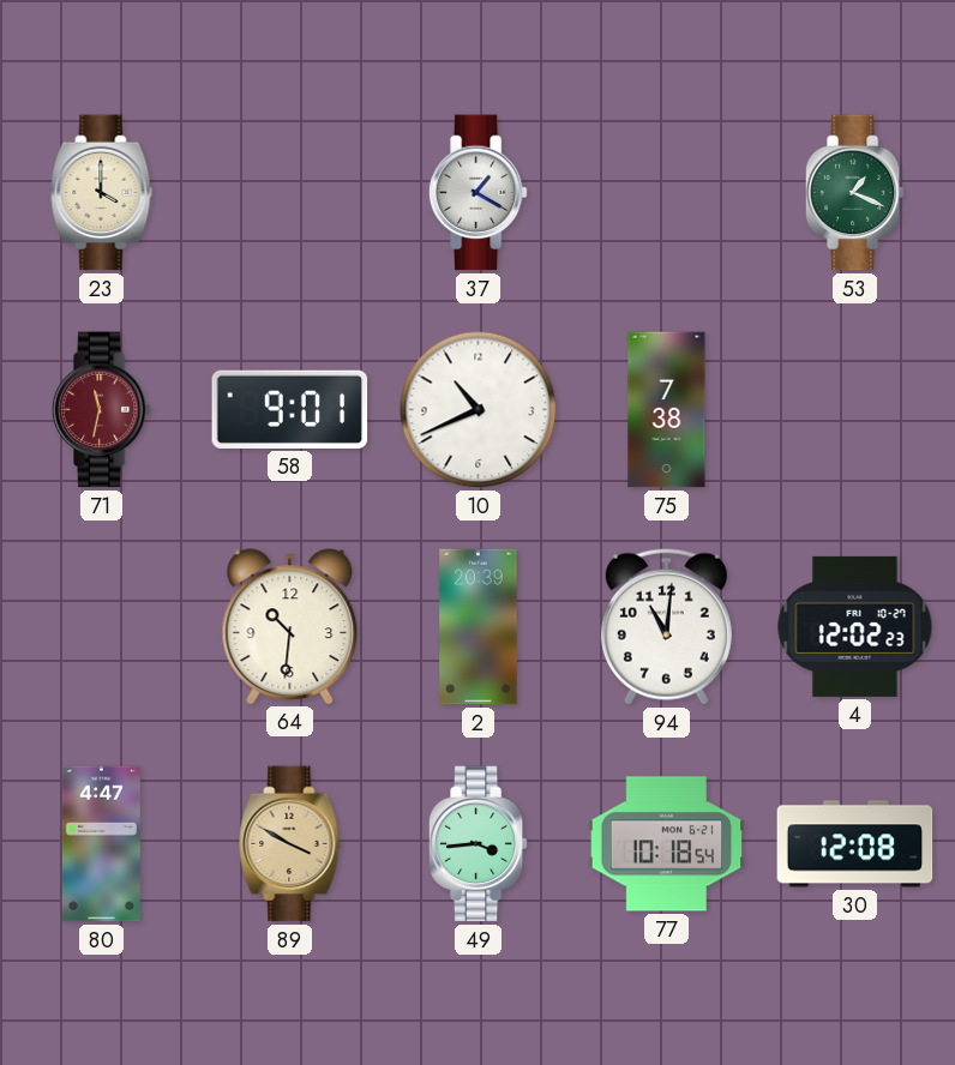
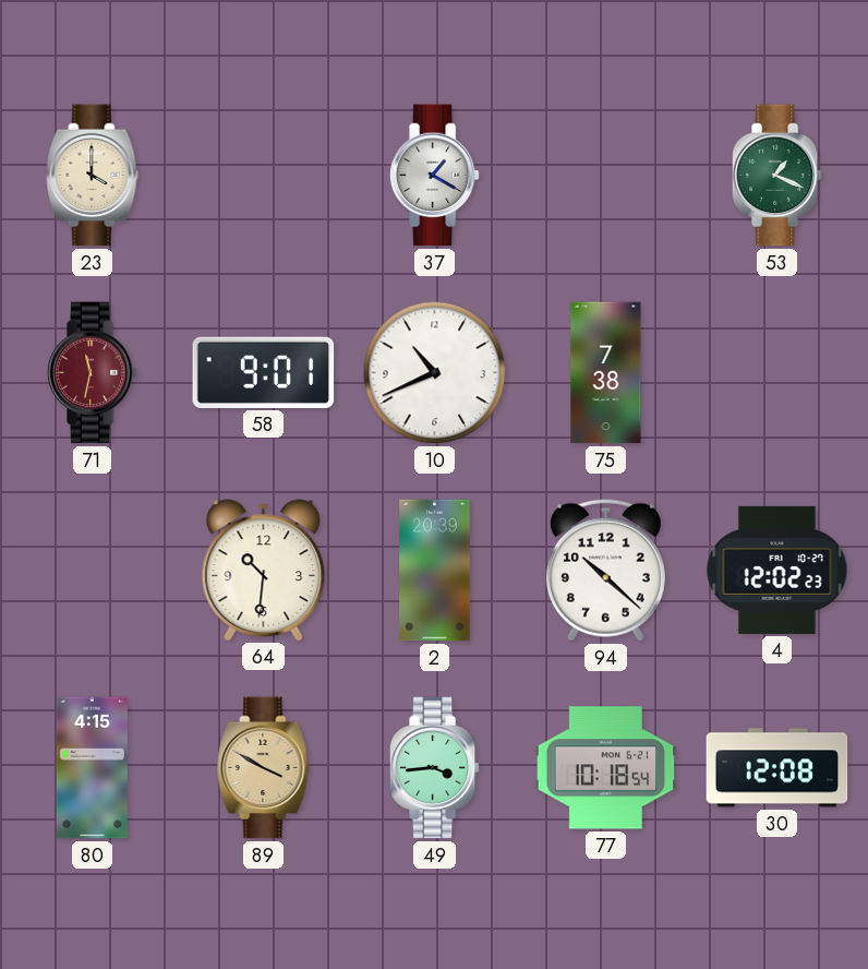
94: 11:01 -> 10:22
80: 4:47 -> 4:15
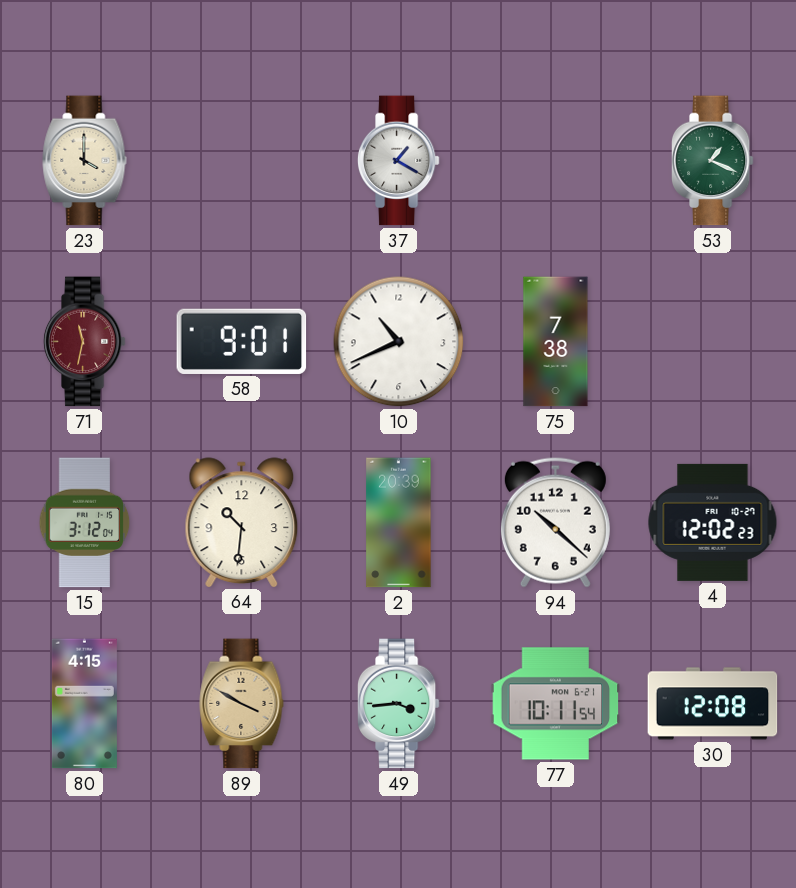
15: none -> 3:12
77: 10:18 -> 10:11
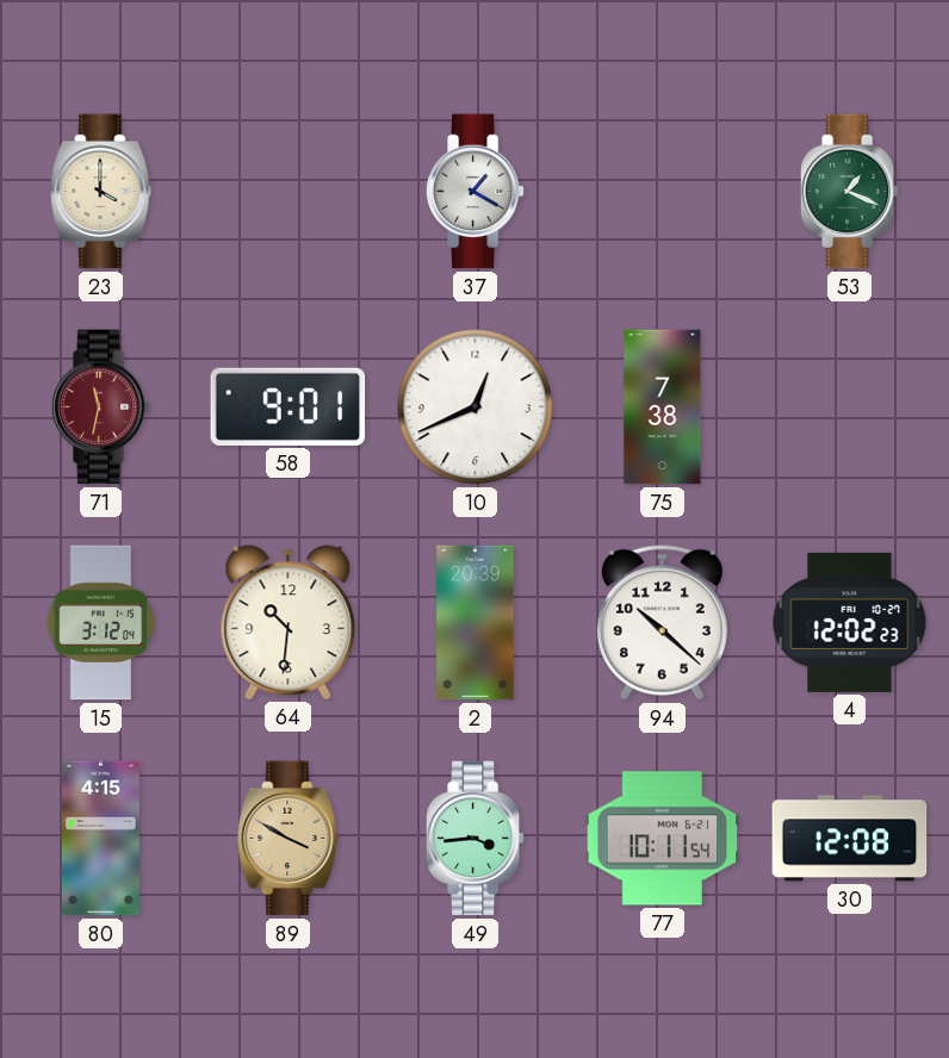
10: 10:41 -> 12:41
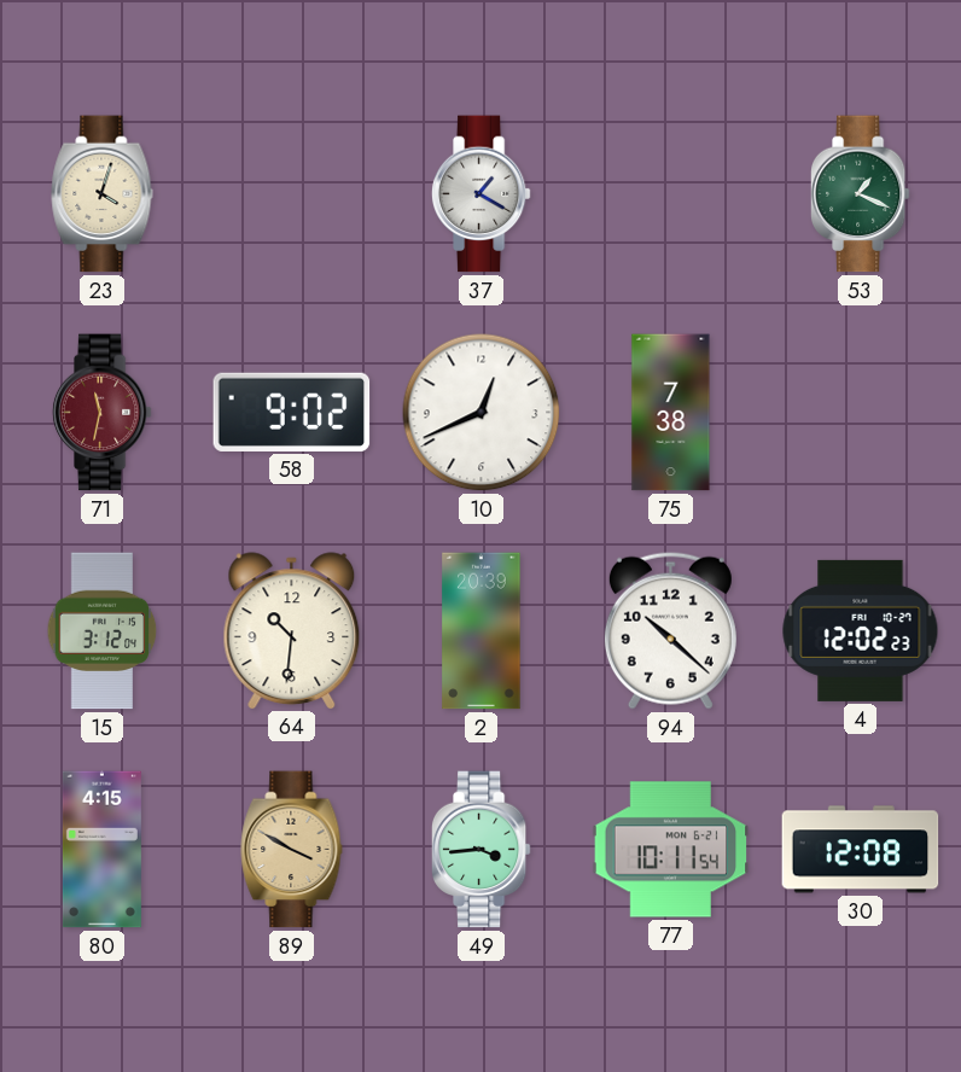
23: 4:00 -> 4:03
58: 9:01 -> 9:02
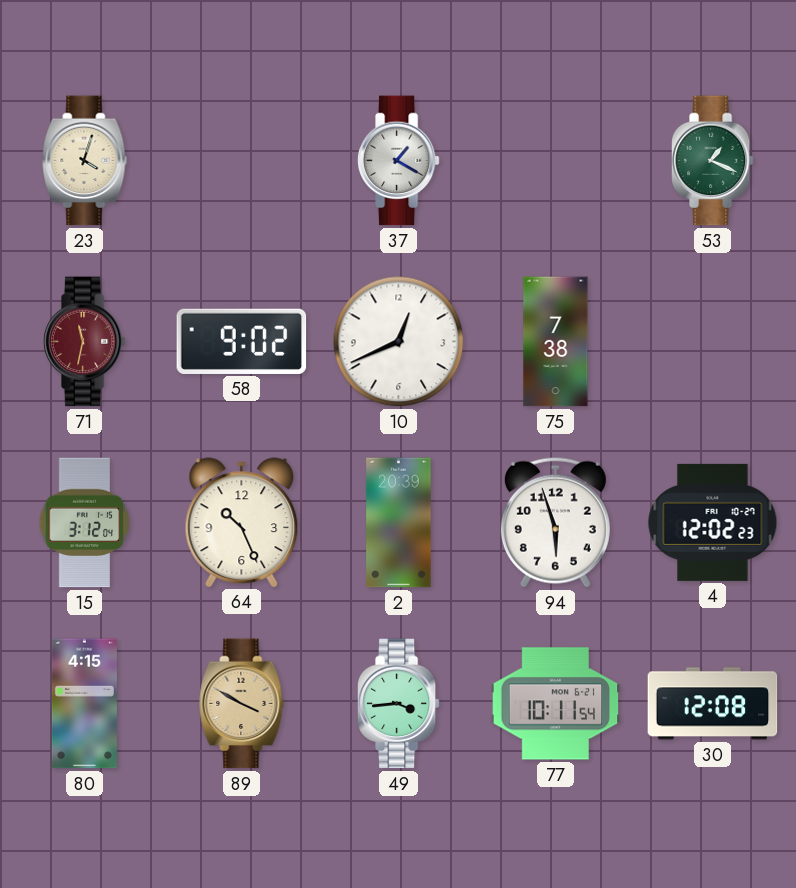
64: 10:31 -> 10:26
94: 10:22 -> 5:57
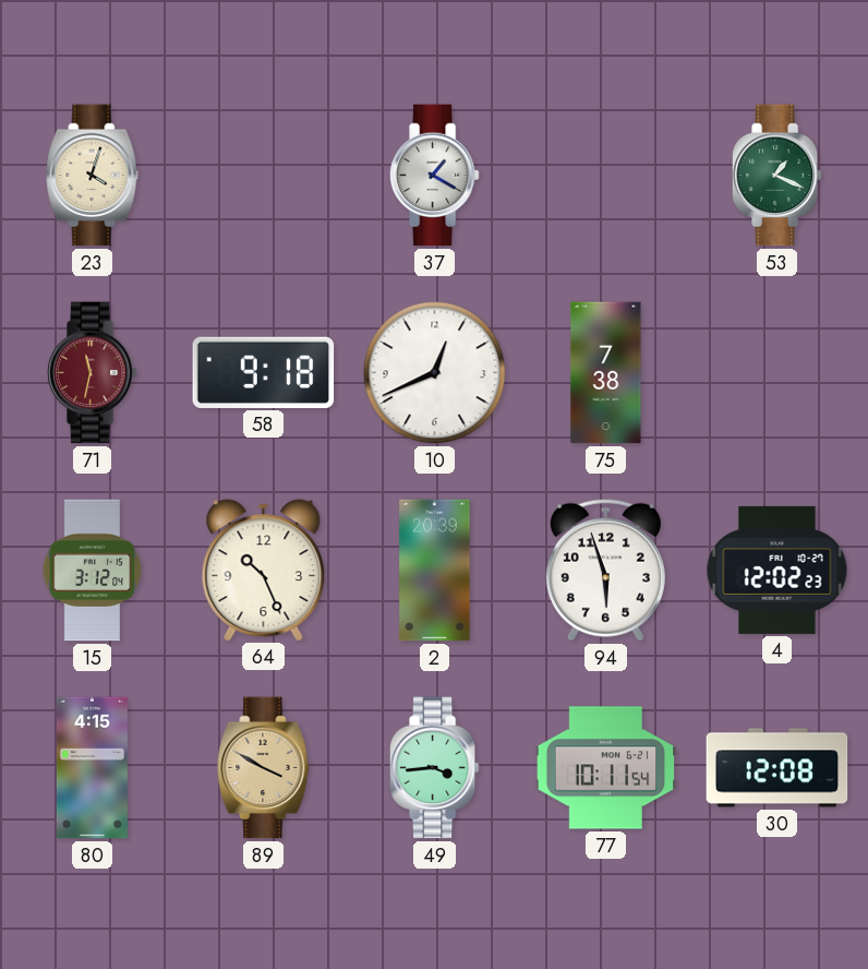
58: 9:02 -> 9:18
